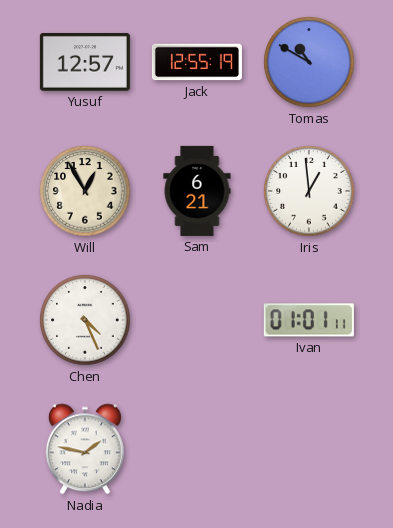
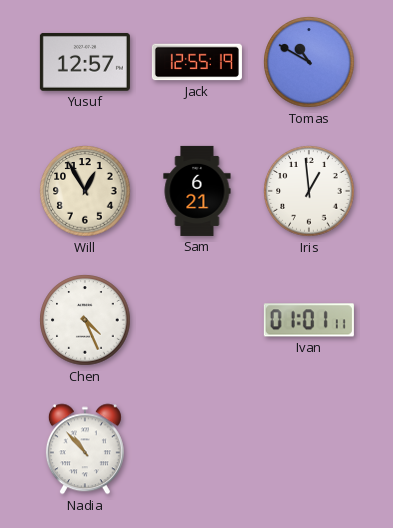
Nadia: 1:47 -> 10:53
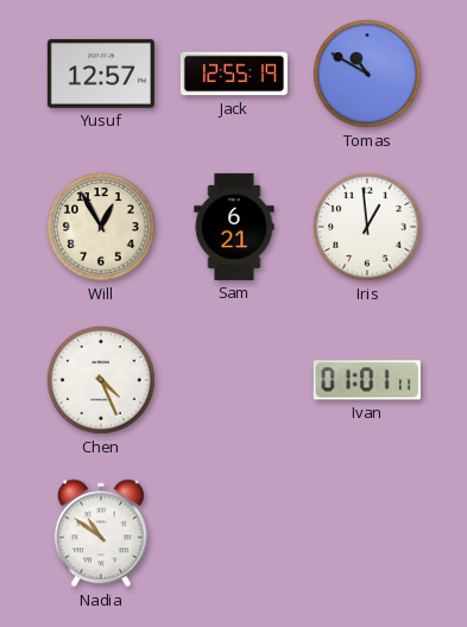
Nadia: 10:53 -> 10:51
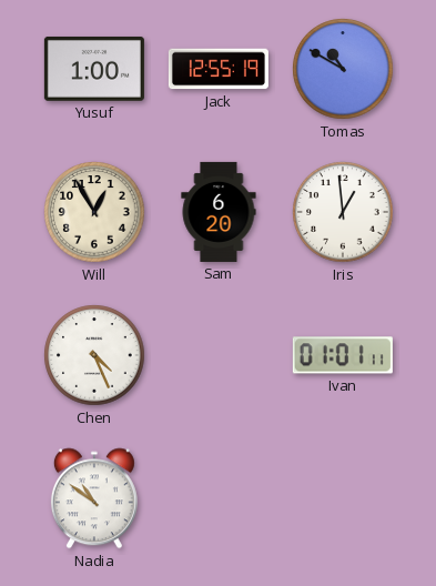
Yusuf: 12:57 -> 1:00
Sam: 6:21 -> 6:20
